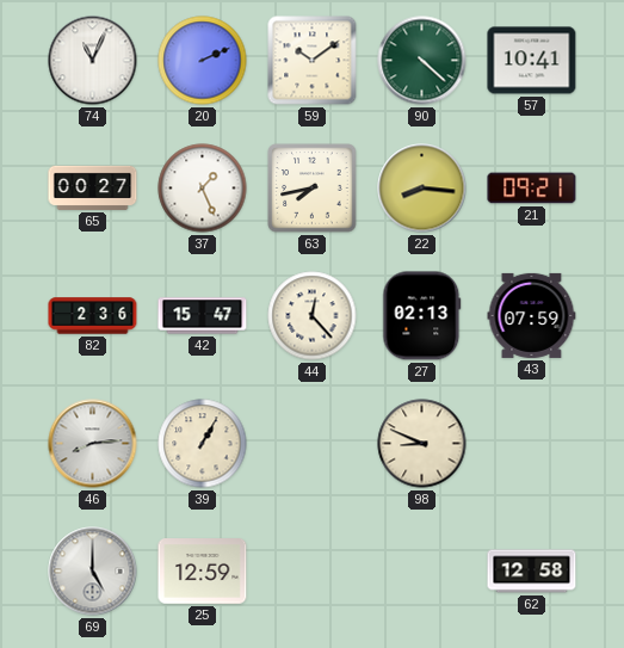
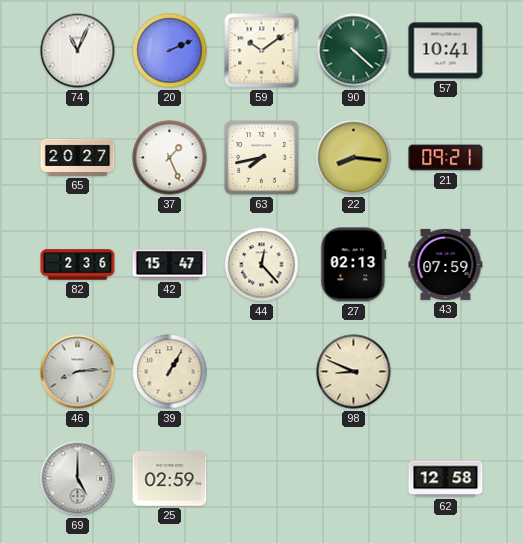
65: 00:27 -> 20:27
25: 12:59 -> 02:59
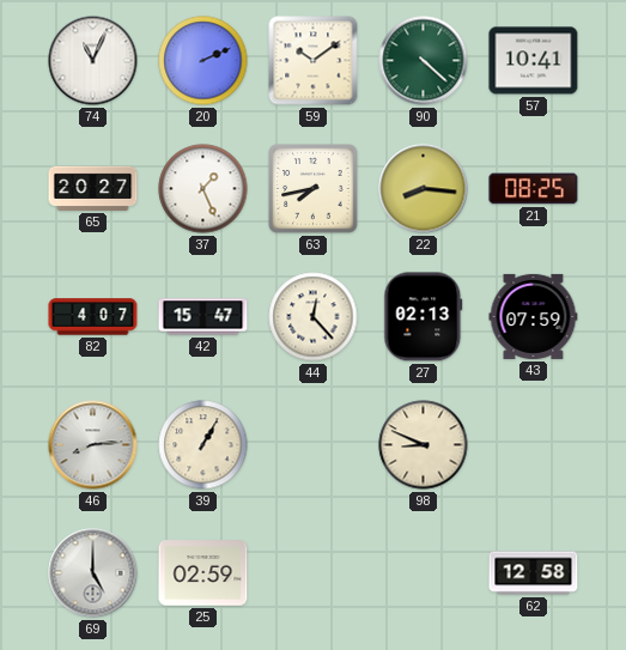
21: 09:21 -> 08:25
82: 2:36 -> 4:07
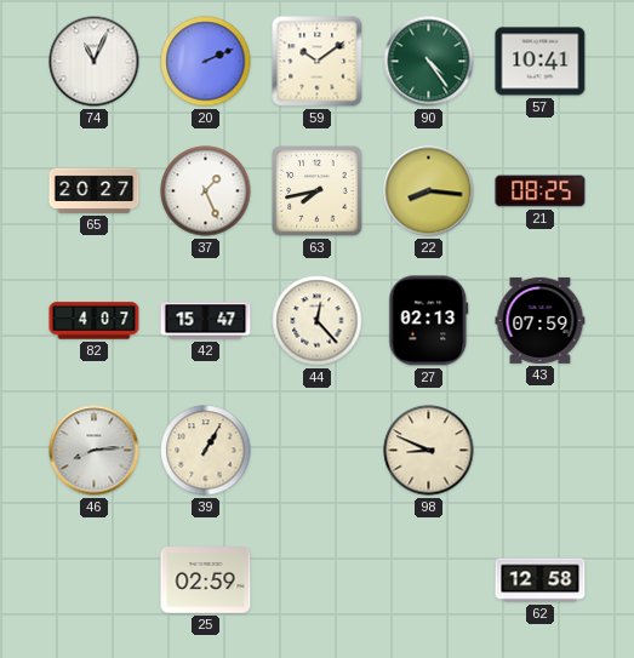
90: 4:22 -> 4:24
69: 5:00 -> none
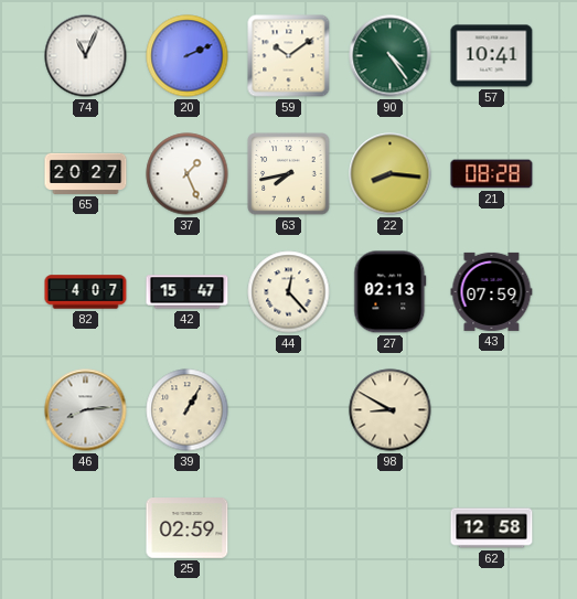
21: 08:25 -> 08:28
98: 8:49 -> 8:50
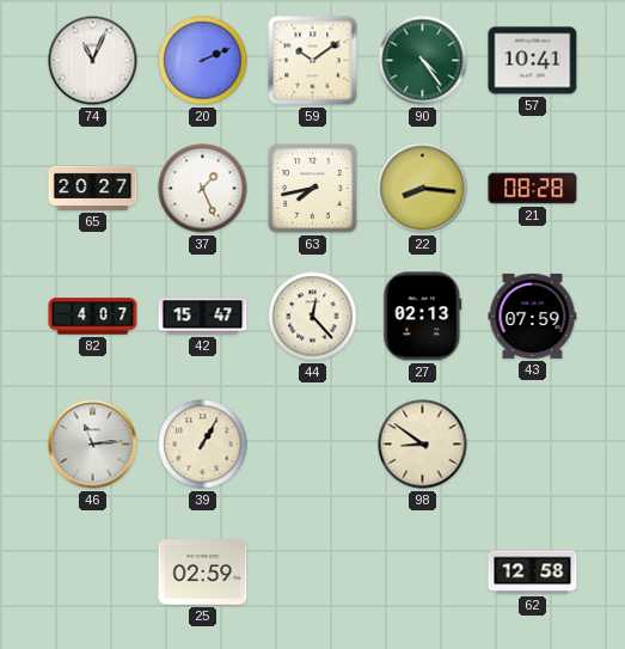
46: 8:14 -> 11:14
98: 8:50 -> 8:51
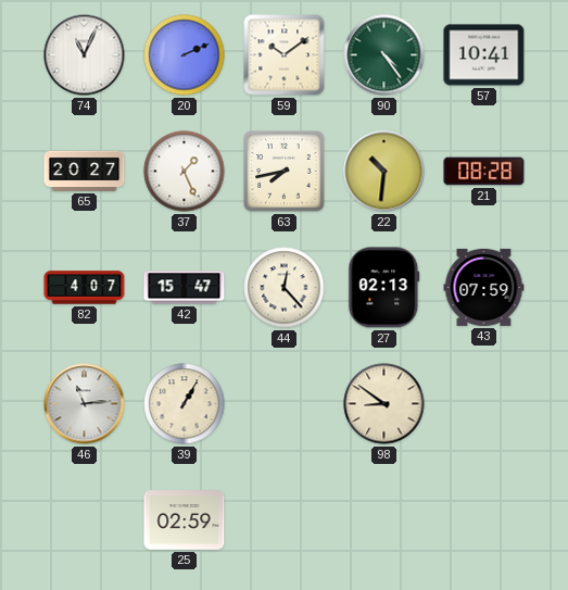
22: 8:16 -> 10:31
62: 12:58 -> none
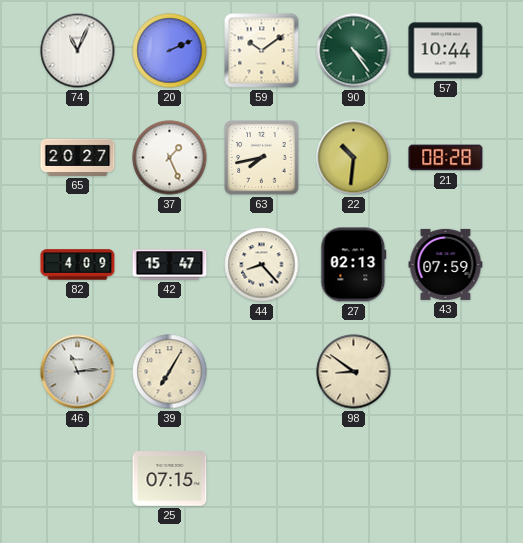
57: 10:41 -> 10:44
82: 4:07 -> 4:09
44: 12:23 -> 8:23
39: 1:05 -> 7:05
25: 02:59 -> 07:15
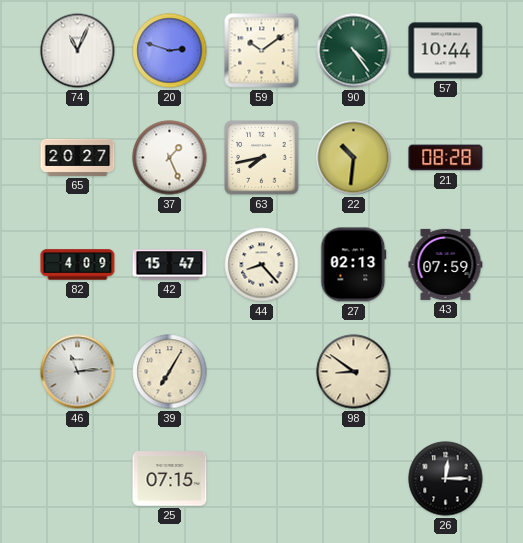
20: 2:11 -> 2:48
26: none -> 12:15
